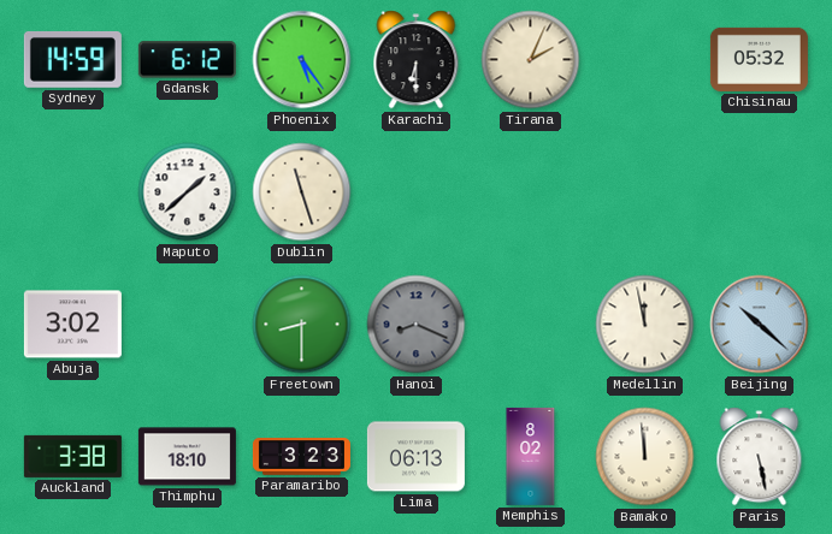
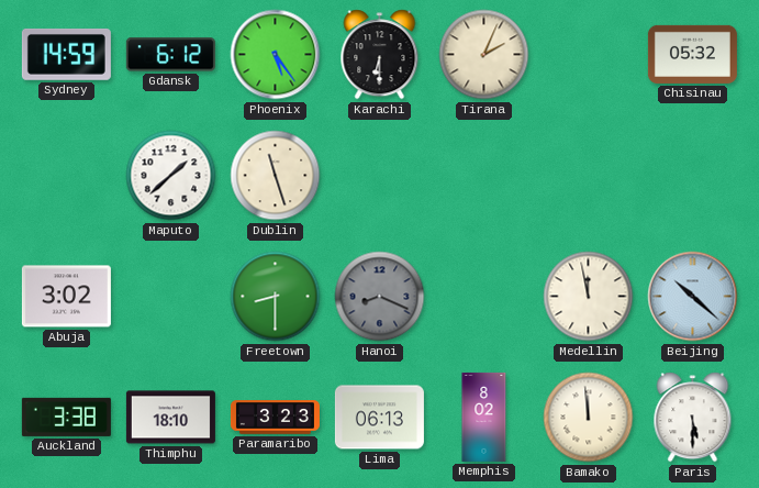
Paris: 5:28 -> 5:30
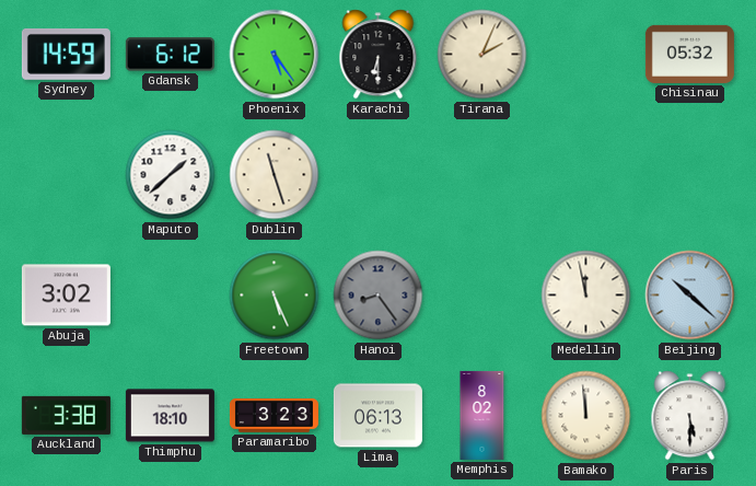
Freetown: 8:30 -> 5:26
Hanoi: 8:19 -> 8:24
